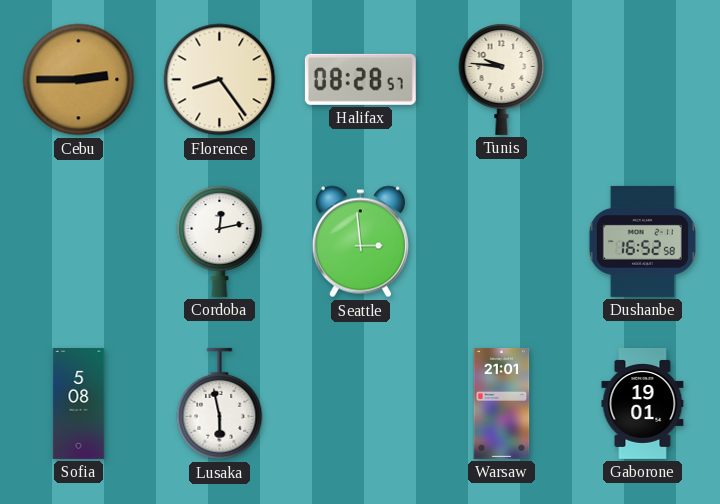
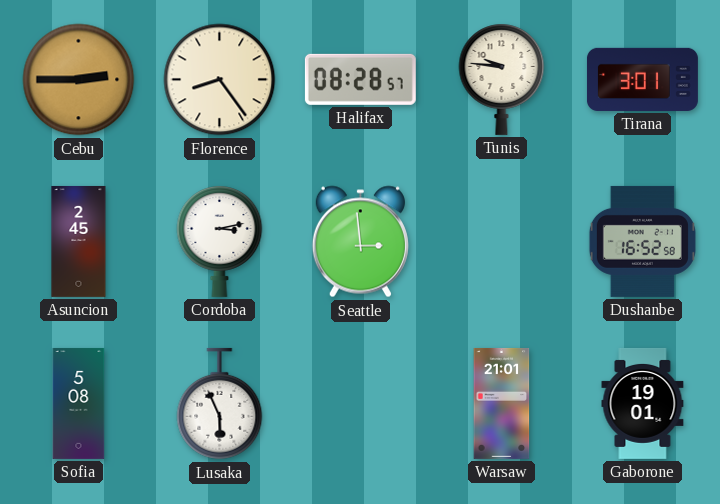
Tirana: none -> 3:01
Asuncion: none -> 2:45
Cordoba: 12:13 -> 3:13
Lusaka: 5:58 -> 5:56
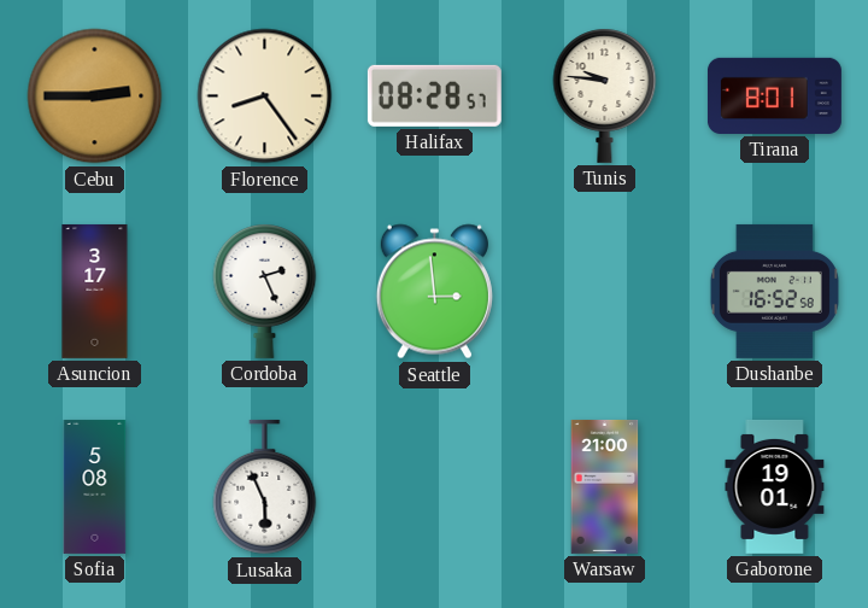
Tirana: 3:01 -> 8:01
Asuncion: 2:45 -> 3:17
Cordoba: 3:13 -> 2:26
Warsaw: 21:01 -> 21:00
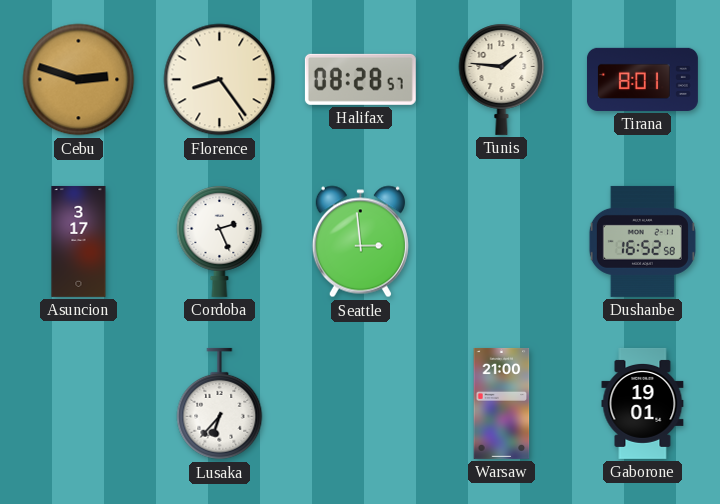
Cebu: 2:45 -> 2:48
Tunis: 9:46 -> 1:46
Sofia: 5:08 -> none
Lusaka: 5:56 -> 6:37
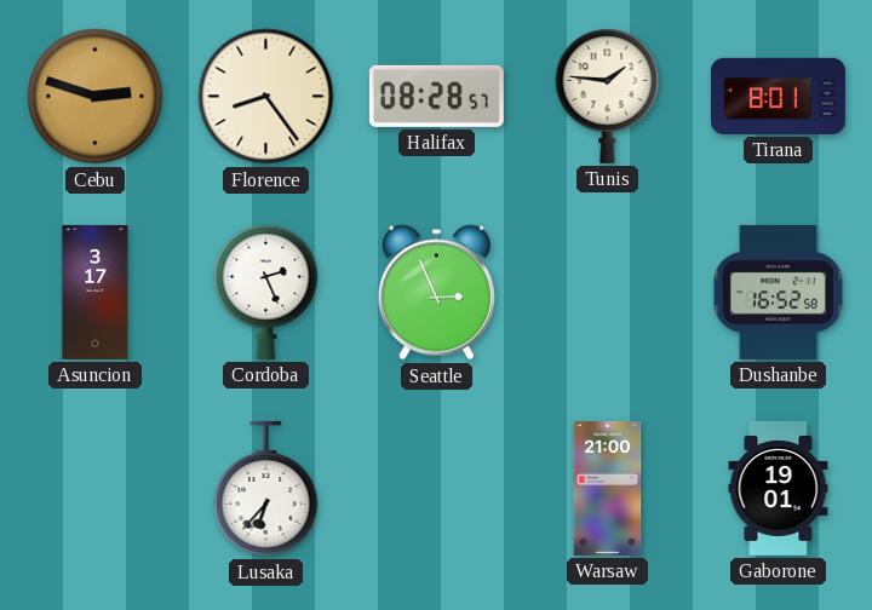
Seattle: 2:59 -> 2:56
